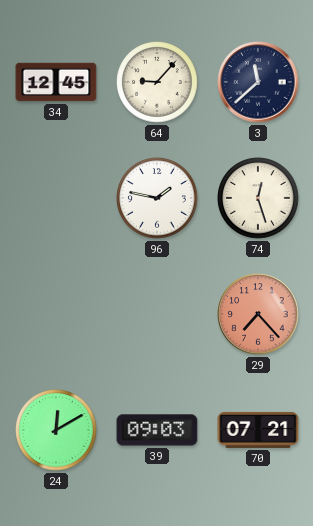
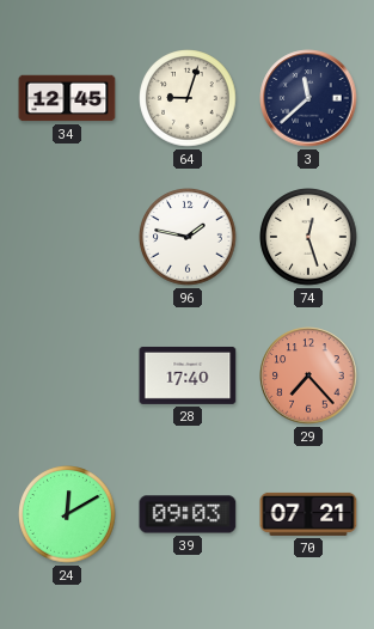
64: 9:07 -> 9:03
28: none -> 17:40
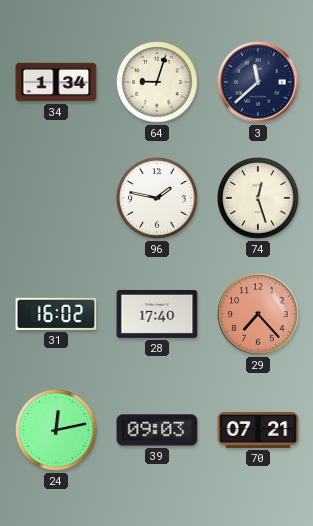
34: 12:45 -> 1:34
31: none -> 16:02
24: 12:10 -> 12:13
